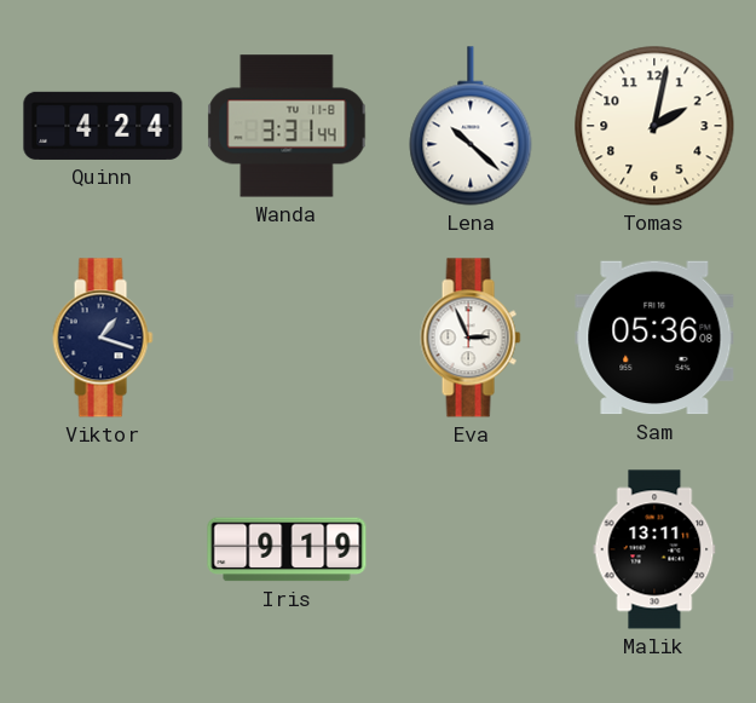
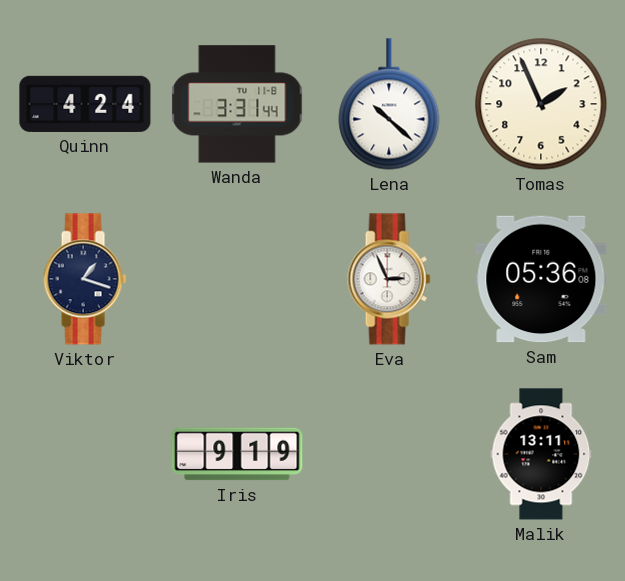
Tomas: 2:02 -> 1:56
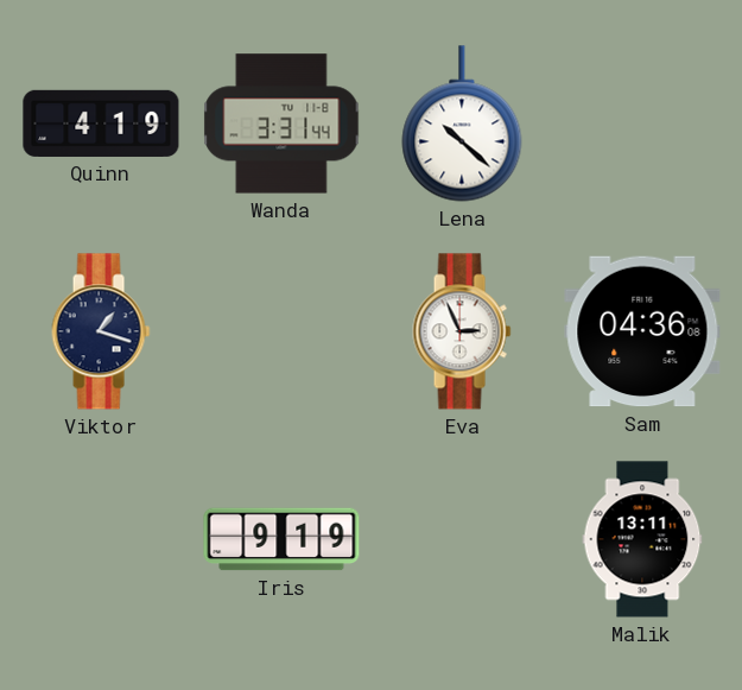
Quinn: 4:24 -> 4:19
Tomas: 1:56 -> none
Sam: 05:36 -> 04:36
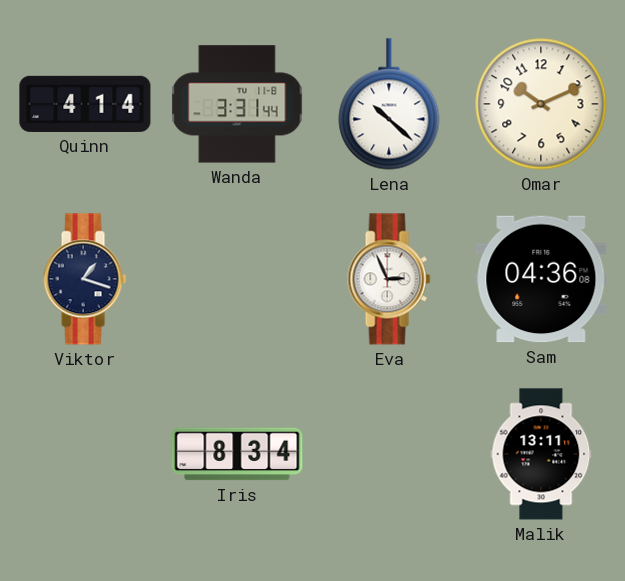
Quinn: 4:19 -> 4:14
Omar: none -> 10:11
Iris: 9:19 -> 8:34
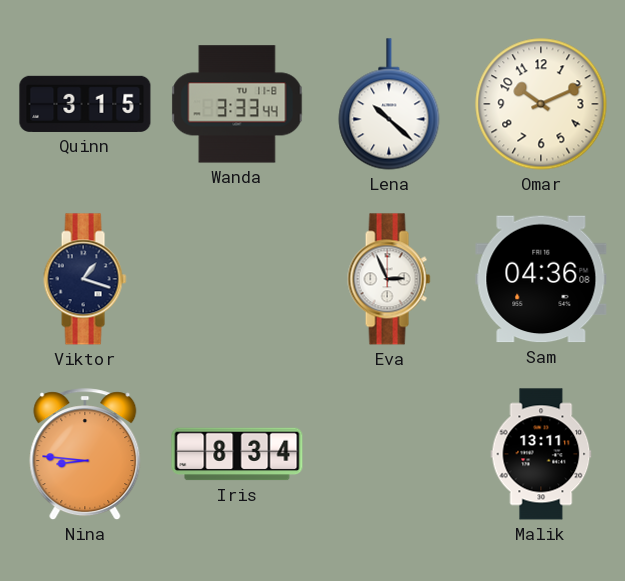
Quinn: 4:14 -> 3:15
Wanda: 3:31 -> 3:33
Nina: none -> 8:46
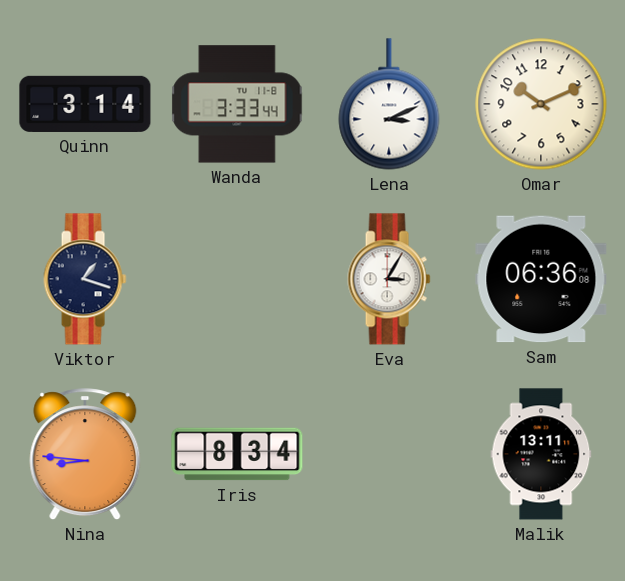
Quinn: 3:15 -> 3:14
Lena: 10:22 -> 3:11
Eva: 2:56 -> 3:05
Sam: 04:36 -> 06:36
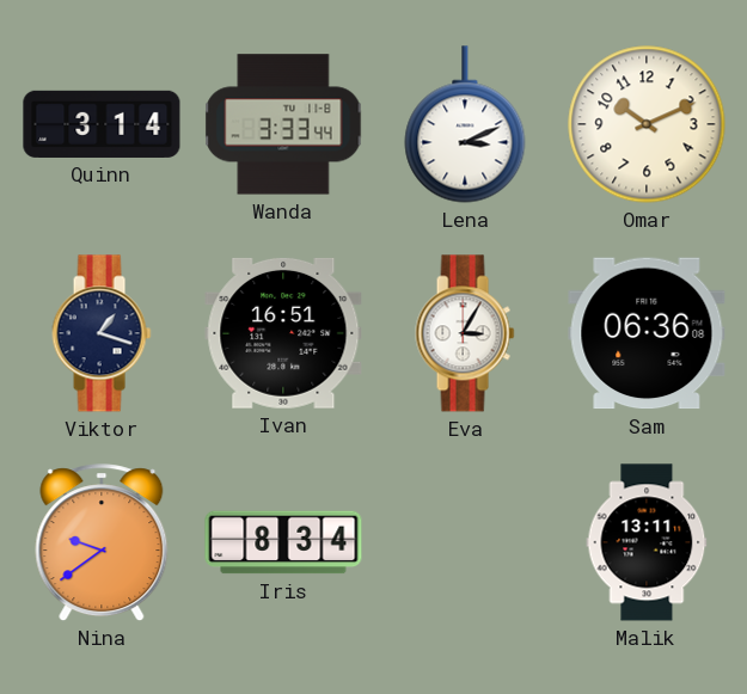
Ivan: none -> 16:51
Nina: 8:46 -> 9:39
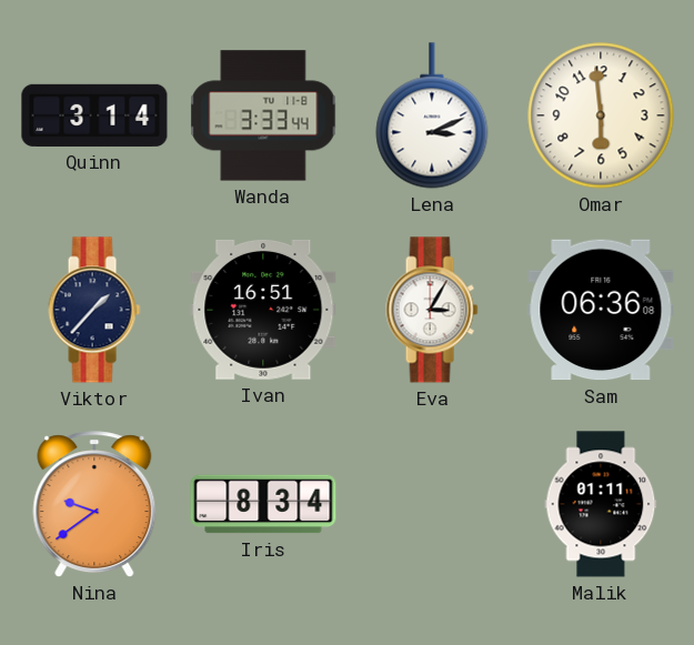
Omar: 10:11 -> 5:59
Viktor: 1:18 -> 1:37
Malik: 13:11 -> 01:11
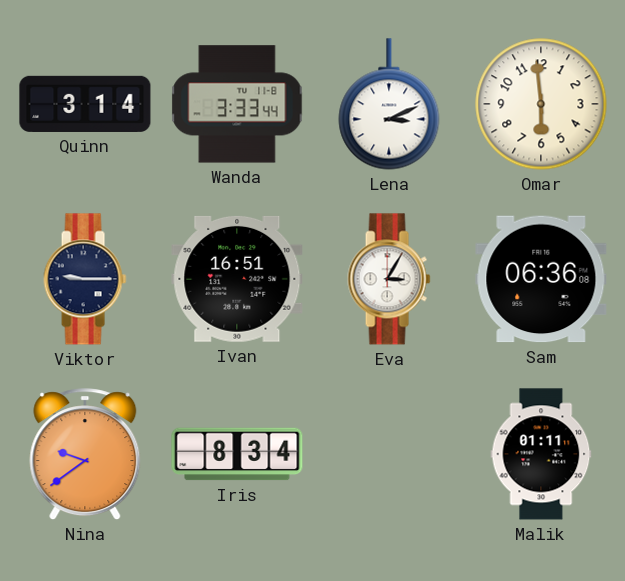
Viktor: 1:37 -> 9:15
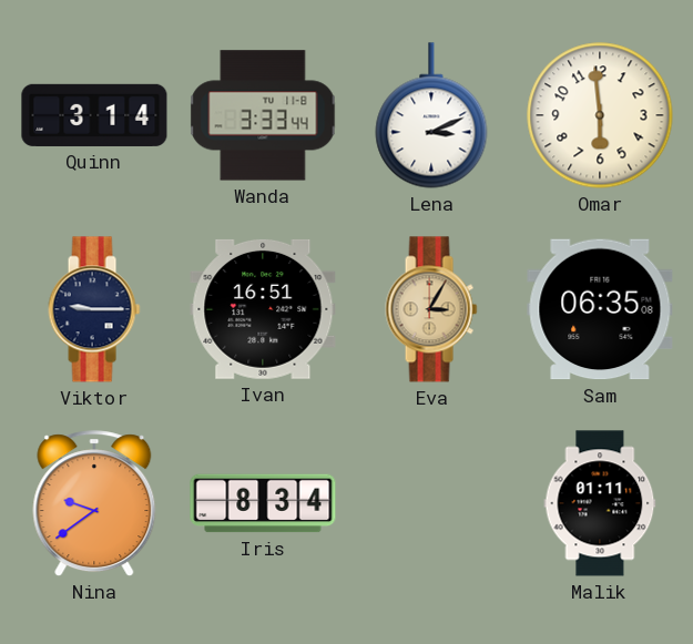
Eva dial: white -> champagne
Sam: 06:36 -> 06:35
